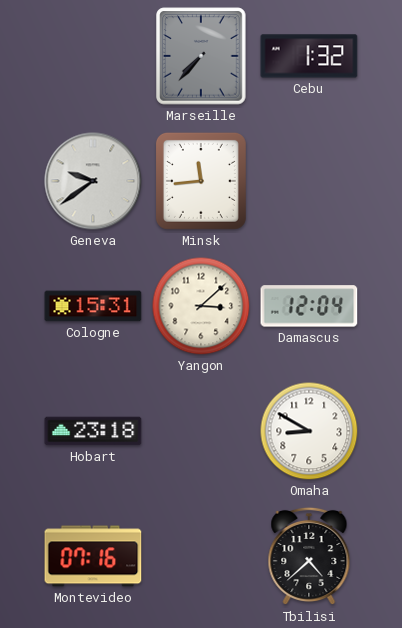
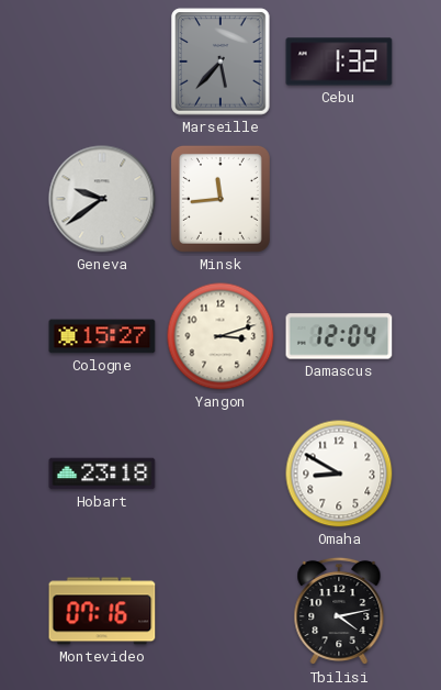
Marseille: 7:37 -> 5:37
Cologne: 15:31 -> 15:27
Yangon: 3:08 -> 3:12
Tbilisi: 4:38 -> 4:13
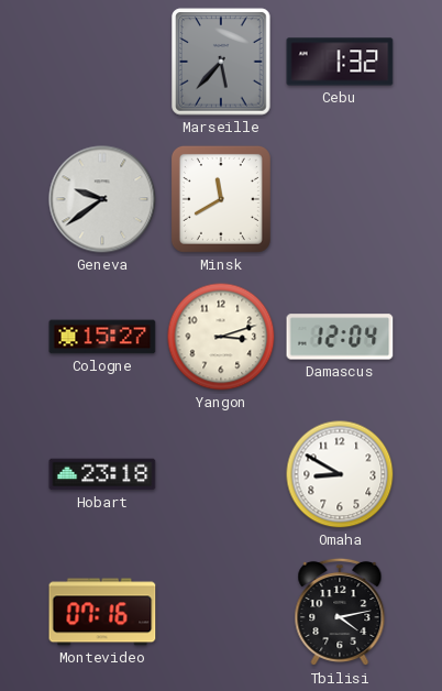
Minsk: 11:44 -> 11:40
